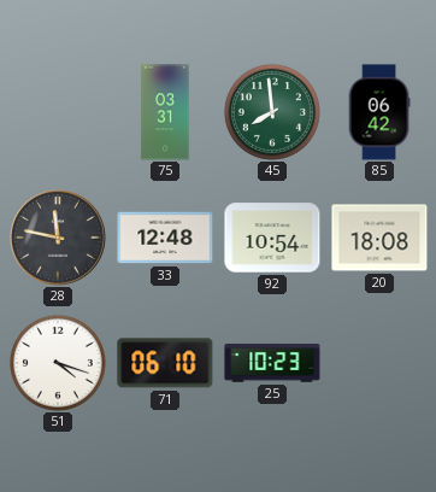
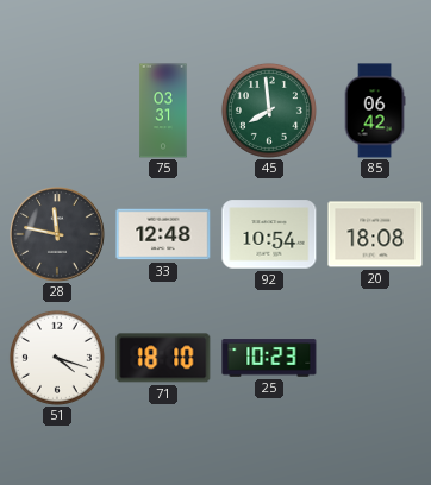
71: 06:10 -> 18:10
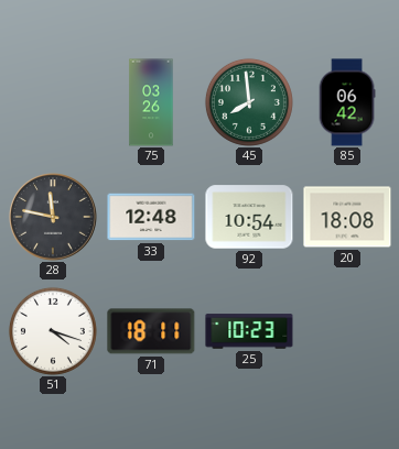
75: 03:31 -> 03:26
71: 18:10 -> 18:11
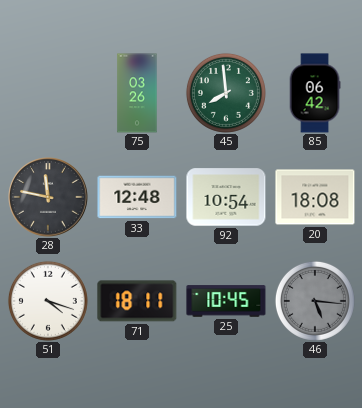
25: 10:23 -> 10:45
46: none -> 5:16
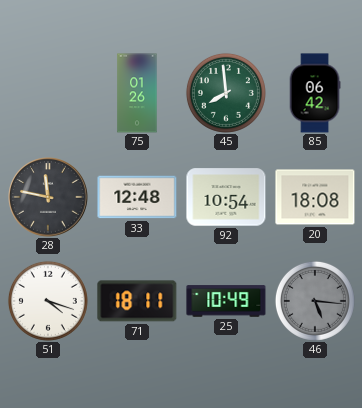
75: 03:26 -> 01:26
25: 10:45 -> 10:49
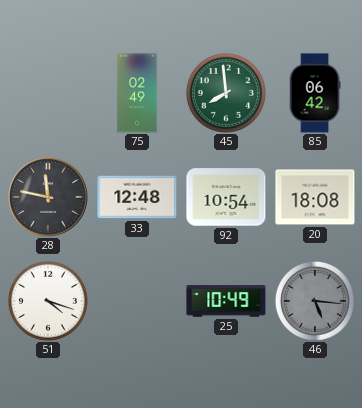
75: 01:26 -> 02:49
71: 18:11 -> none
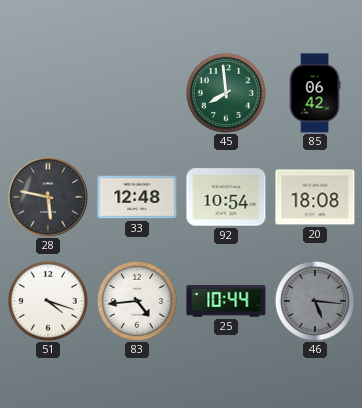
75: 02:49 -> none
28: 11:47 -> 5:47
83: none -> 4:44
25: 10:49 -> 10:44
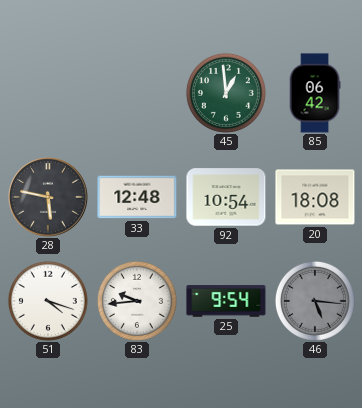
45: 7:59 -> 12:59
83: 4:44 -> 9:44
25: 10:44 -> 9:54
